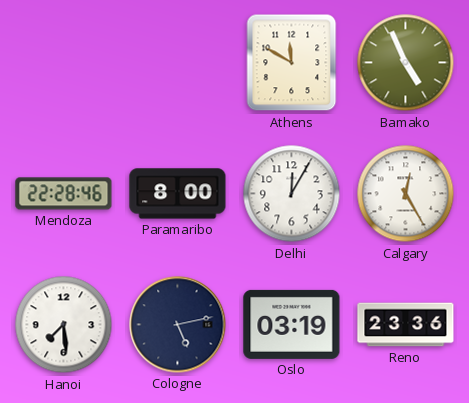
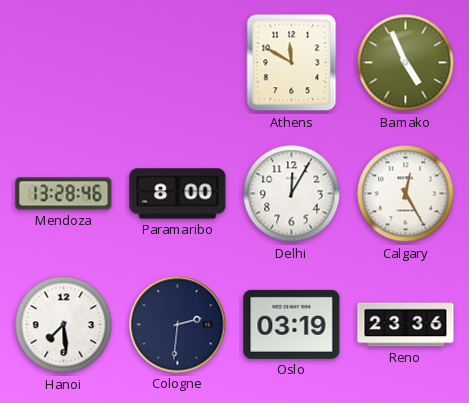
Mendoza: 22:28 -> 13:28
Cologne: 5:13 -> 2:31
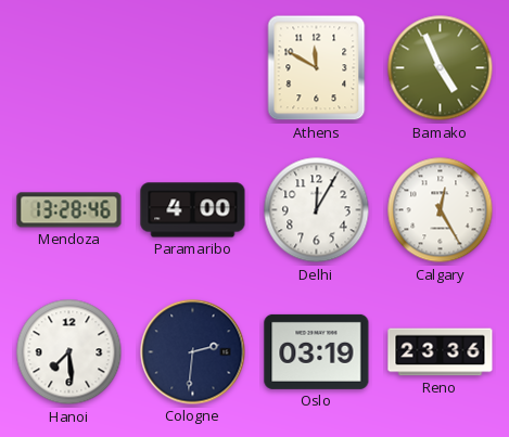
Paramaribo: 8:00 -> 4:00
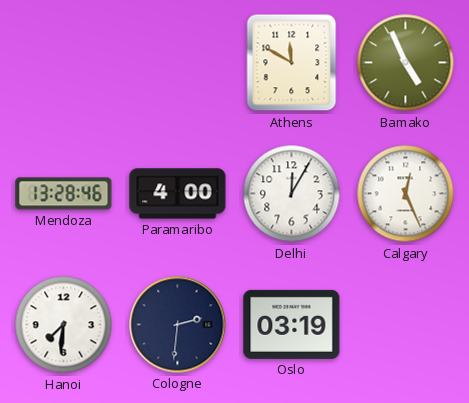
Calgary: 12:25 -> 12:26
Hanoi: 7:29 -> 7:31
Reno: 23:36 -> none
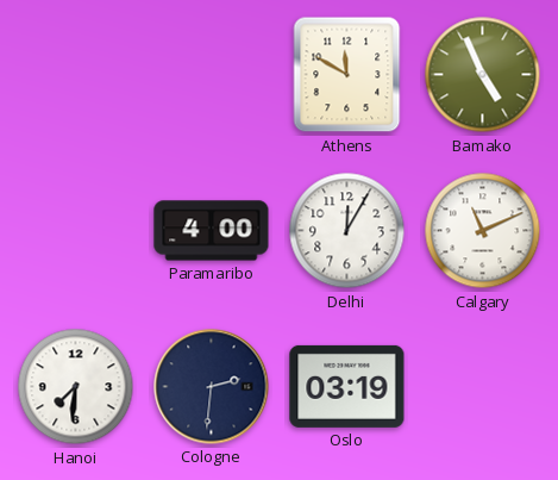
Mendoza: 13:28 -> none
Calgary: 12:26 -> 11:11
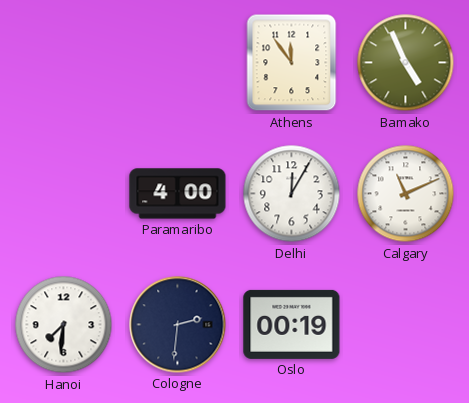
Athens: 11:50 -> 11:54
Oslo: 03:19 -> 00:19
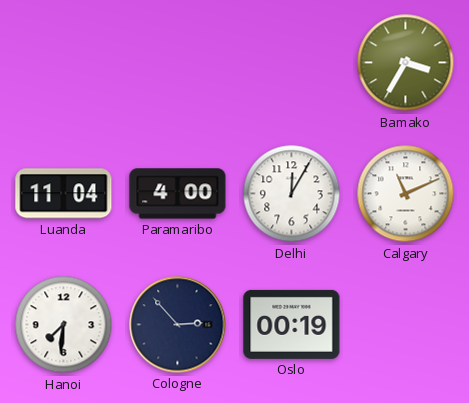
Athens: 11:54 -> none
Bamako: 4:56 -> 3:35
Luanda: none -> 11:04
Cologne: 2:31 -> 2:53
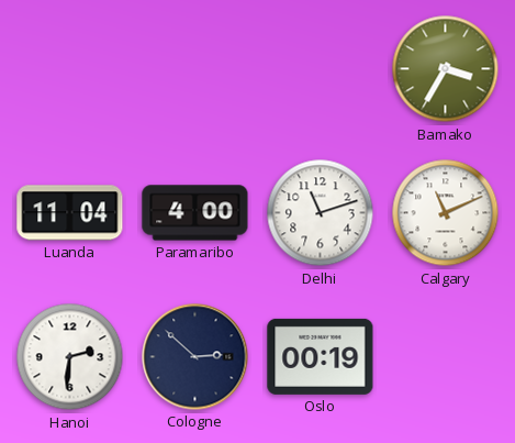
Delhi: 12:05 -> 11:12
Hanoi: 7:31 -> 2:31
Cologne: 2:53 -> 2:52
